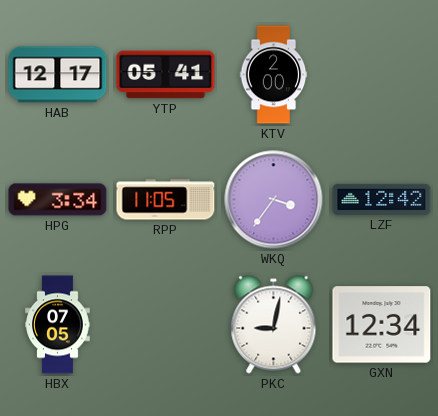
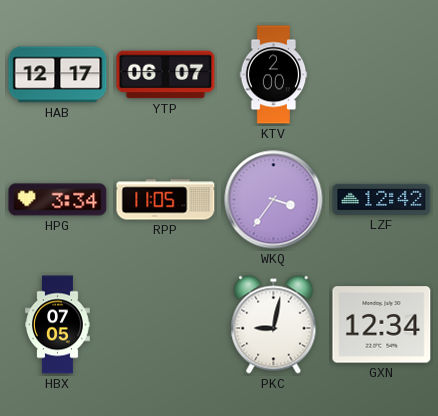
YTP: 05:41 -> 06:07
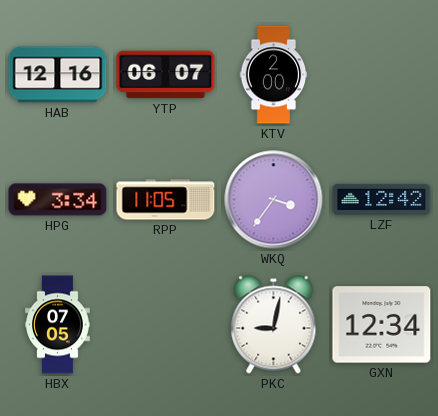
HAB: 12:17 -> 12:16
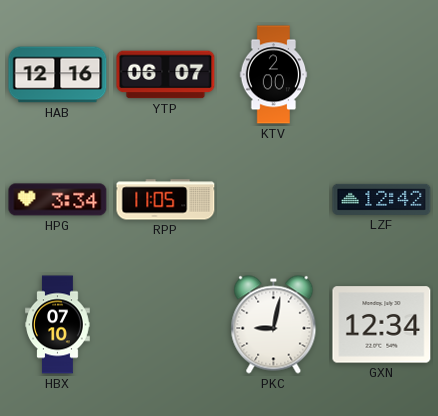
WKQ: 3:36 -> none
HBX: 07:05 -> 07:10
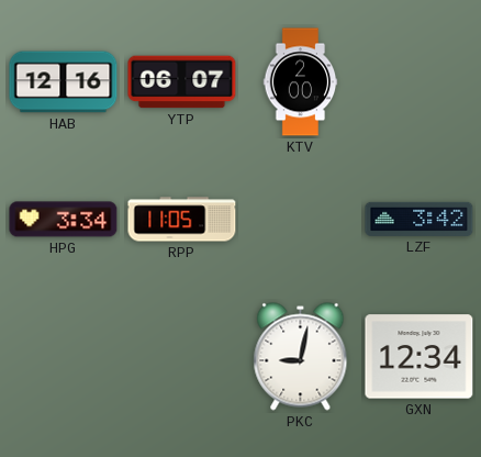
LZF: 12:42 -> 3:42
HBX: 07:10 -> none
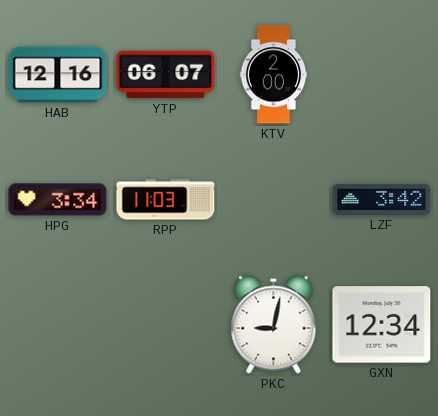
RPP: 11:05 -> 11:03
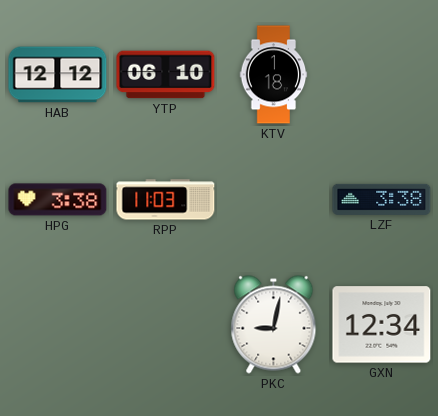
HAB: 12:16 -> 12:12
YTP: 06:07 -> 06:10
KTV: 2:00 -> 1:18
HPG: 3:34 -> 3:38
LZF: 3:42 -> 3:38
